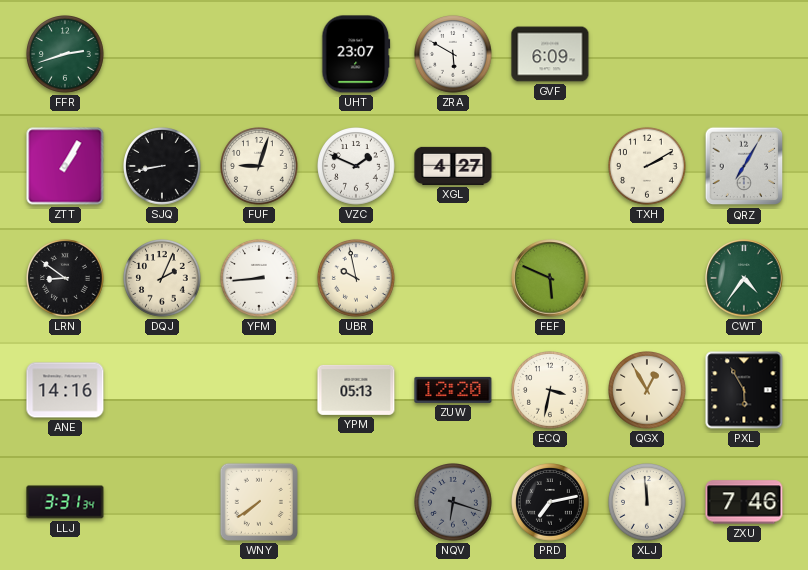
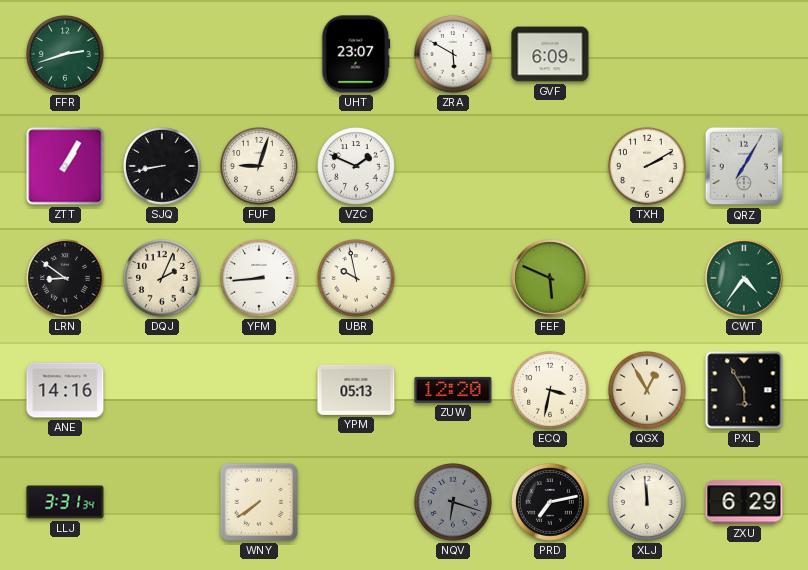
XGL: 4:27 -> none
ZXU: 7:46 -> 6:29
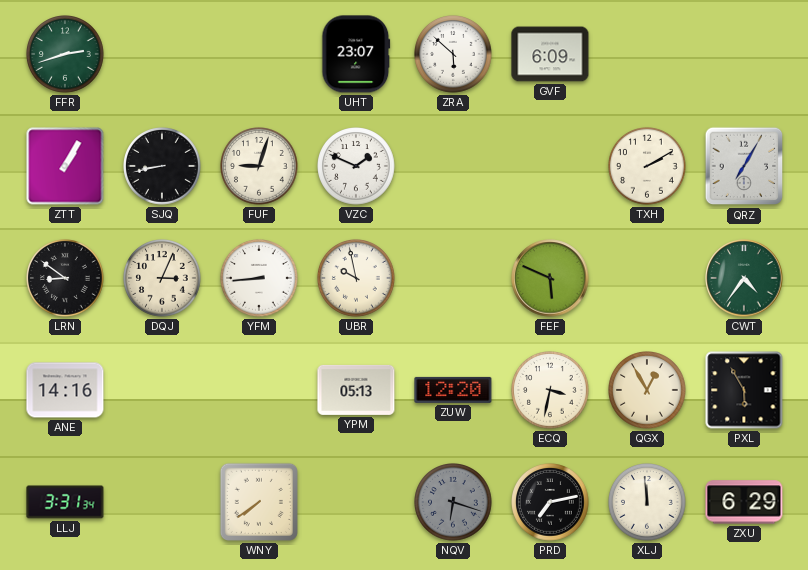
ZRA: 5:50 -> 5:52
DQJ: 2:04 -> 3:04
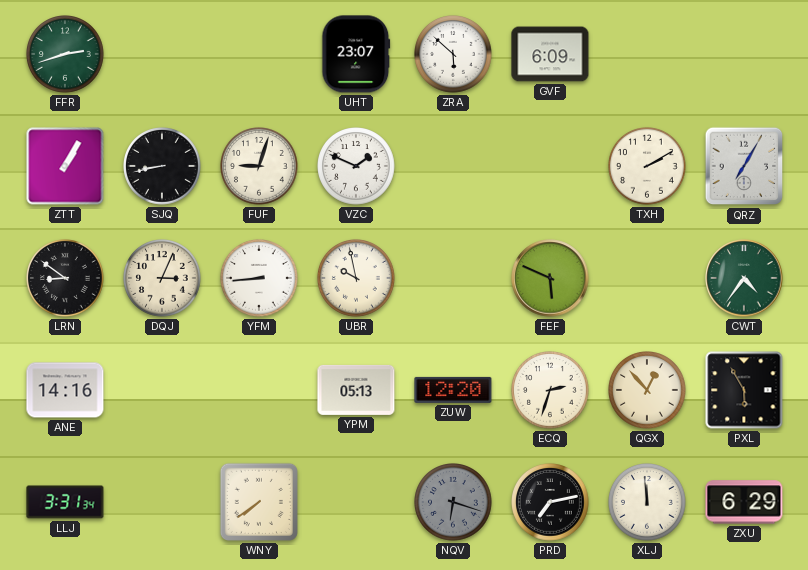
ECQ: 3:32 -> 2:33
QGX: 12:55 -> 12:53
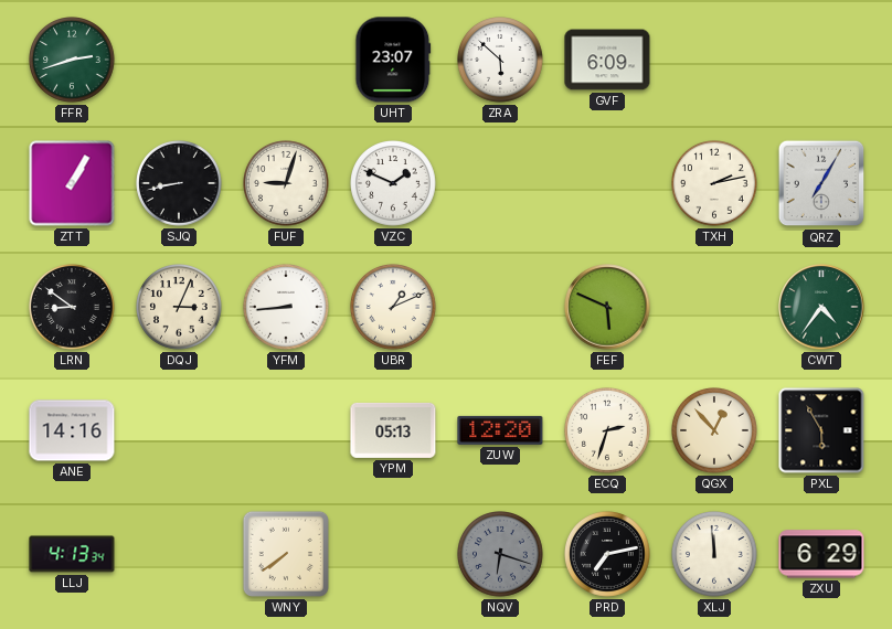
TXH: 2:10 -> 2:13
UBR: 9:58 -> 1:11
LLJ: 3:31 -> 4:13
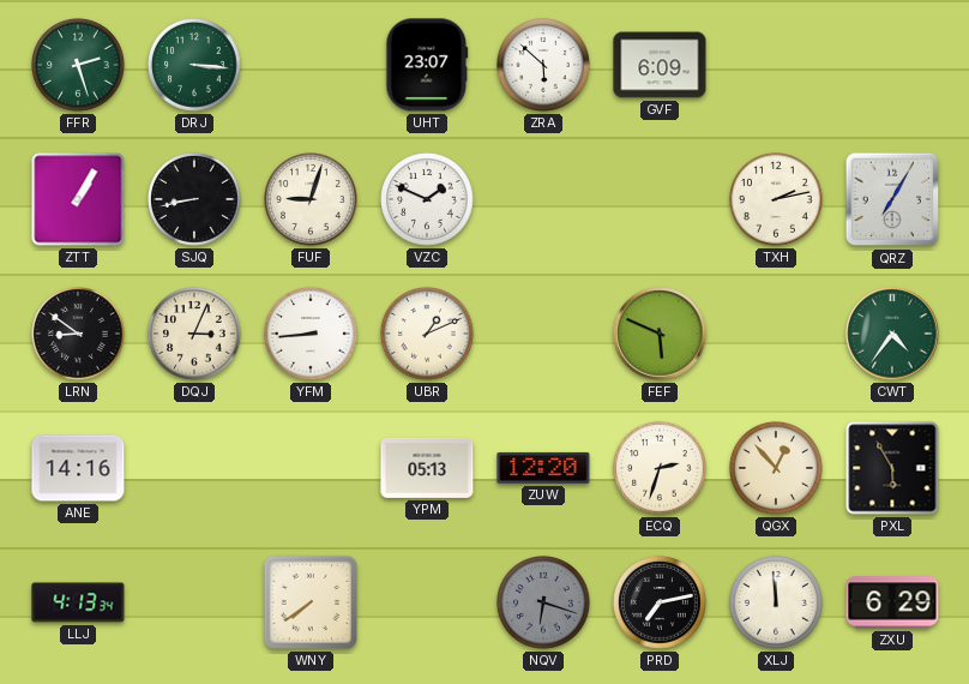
FFR: 2:42 -> 2:27
DRJ: none -> 3:16
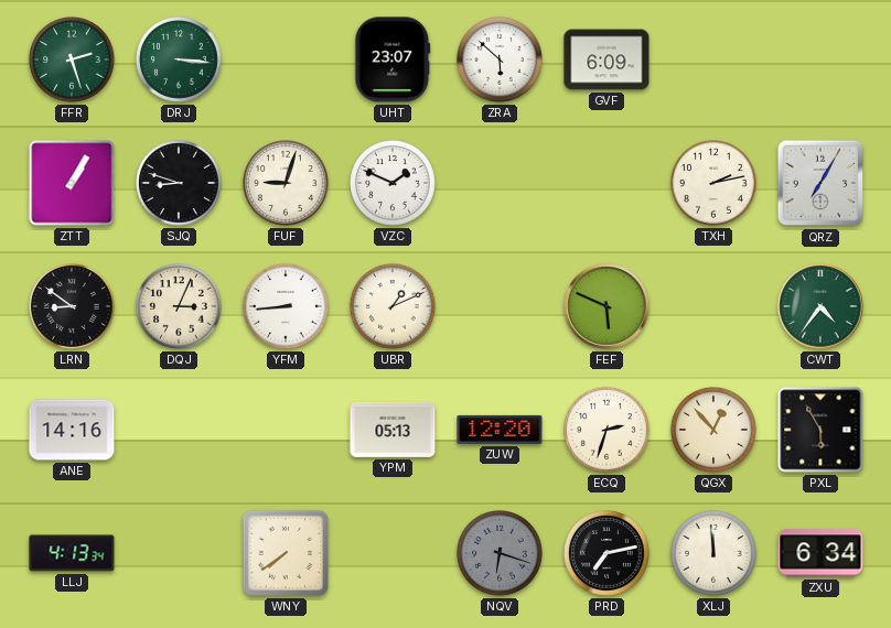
SJQ: 8:43 -> 8:48
ZXU: 6:29 -> 6:34
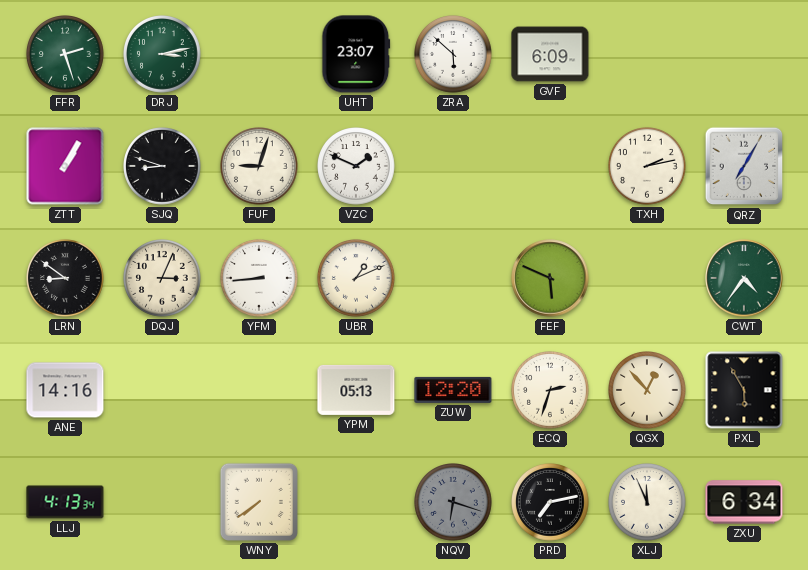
DRJ: 3:16 -> 3:13
XLJ: 11:59 -> 11:56
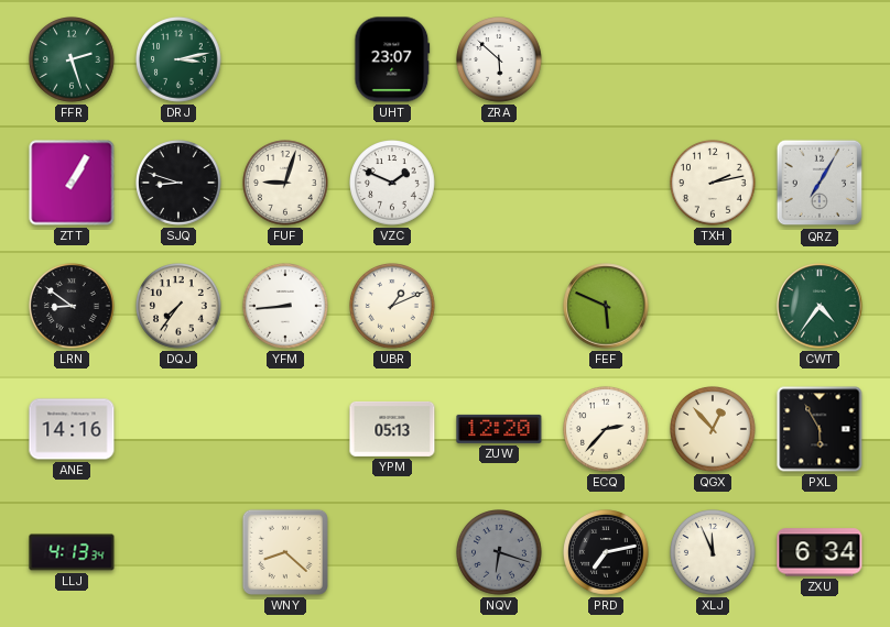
GVF: 6:09 -> none
DQJ: 3:04 -> 7:36
ECQ: 2:33 -> 2:37
WNY: 7:39 -> 8:22
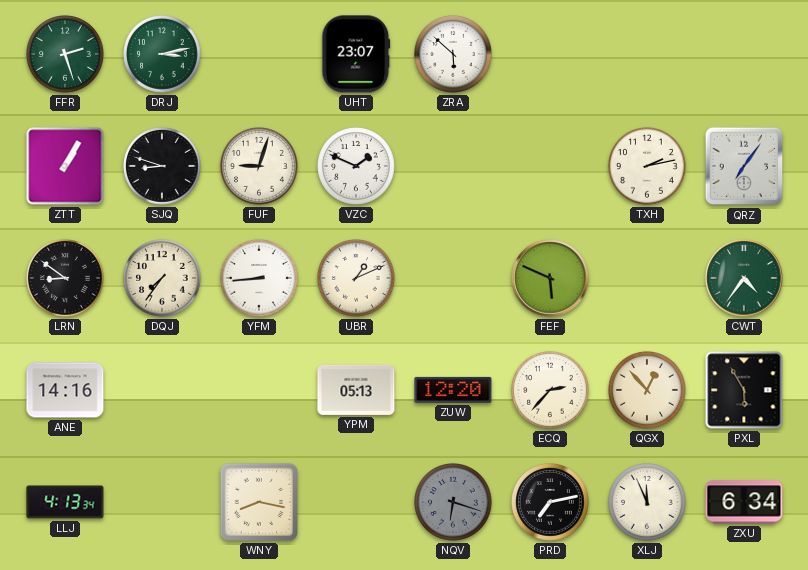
QRZ: 7:05 -> 7:06
WNY: 8:22 -> 8:17
